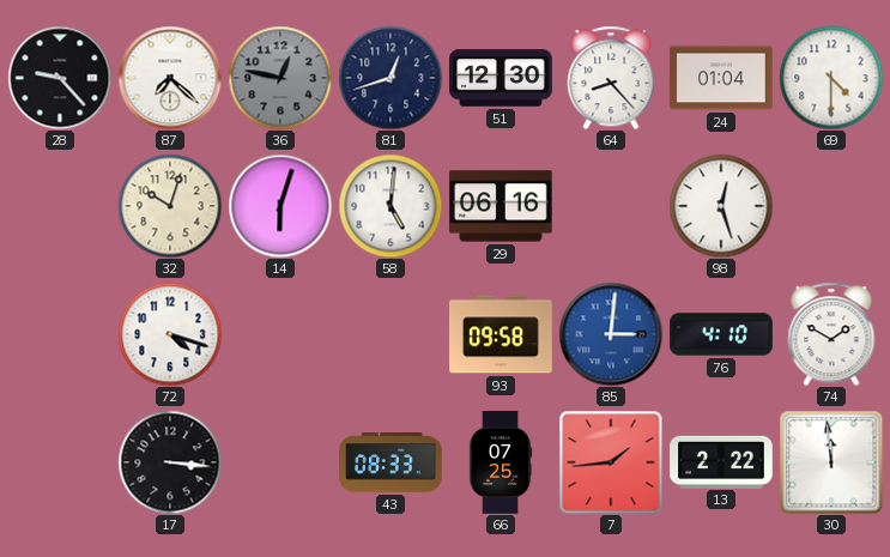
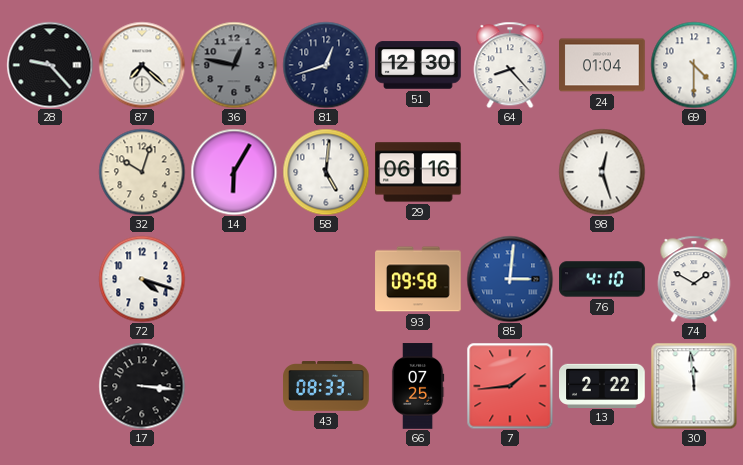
14: 6:03 -> 6:05
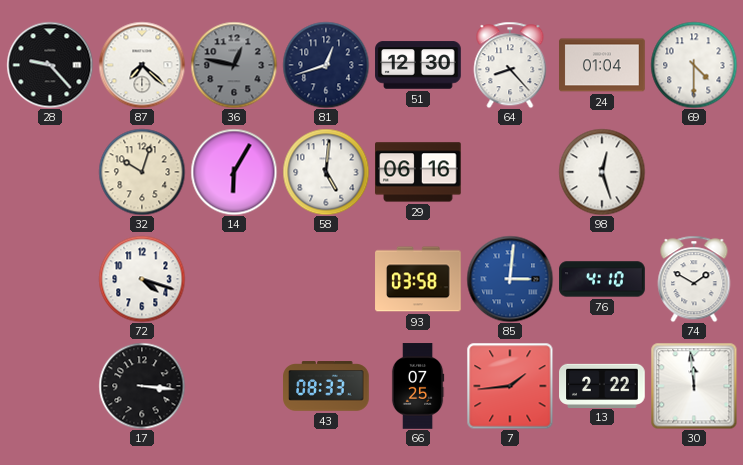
93: 09:58 -> 03:58
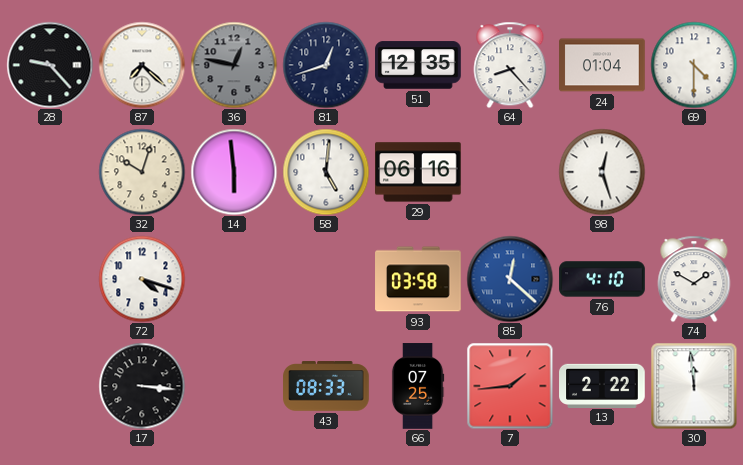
51: 12:30 -> 12:35
14: 6:05 -> 5:59
85: 3:01 -> 12:22
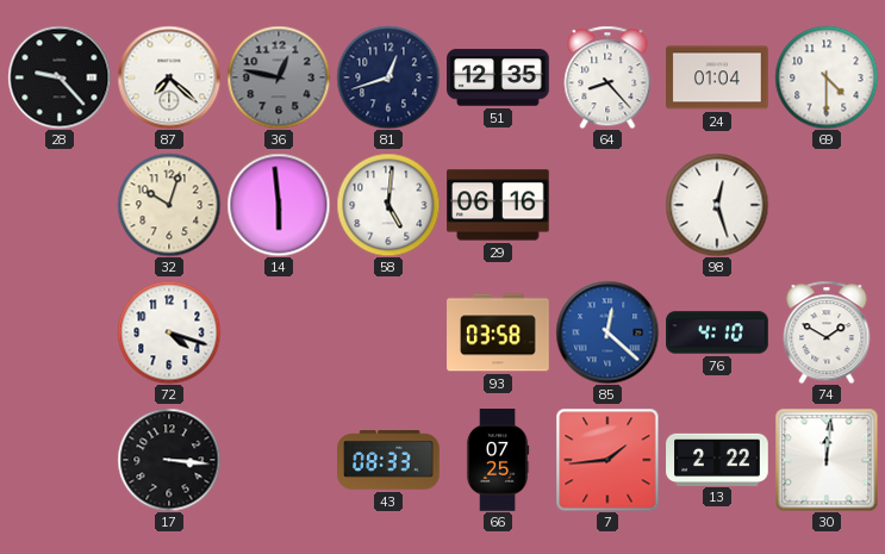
30: 11:59 -> 12:01
